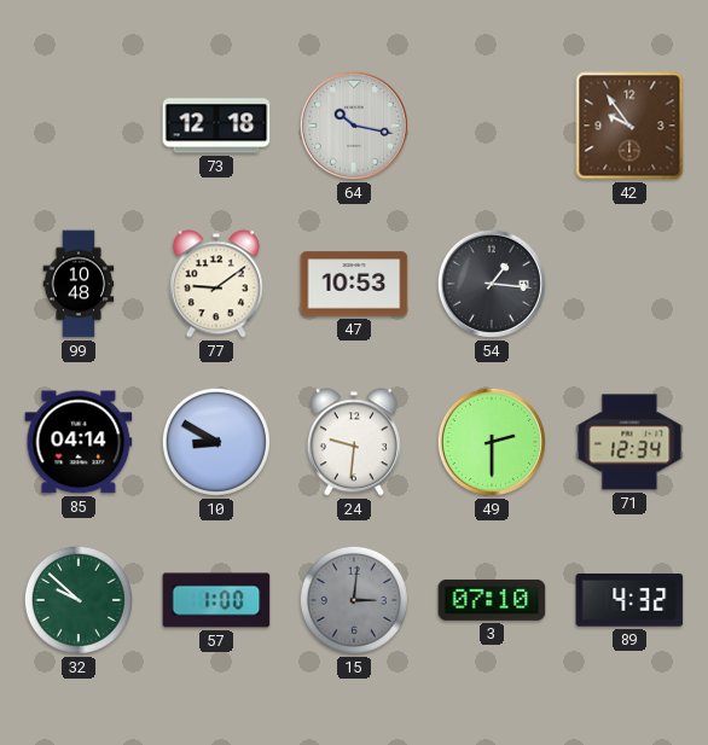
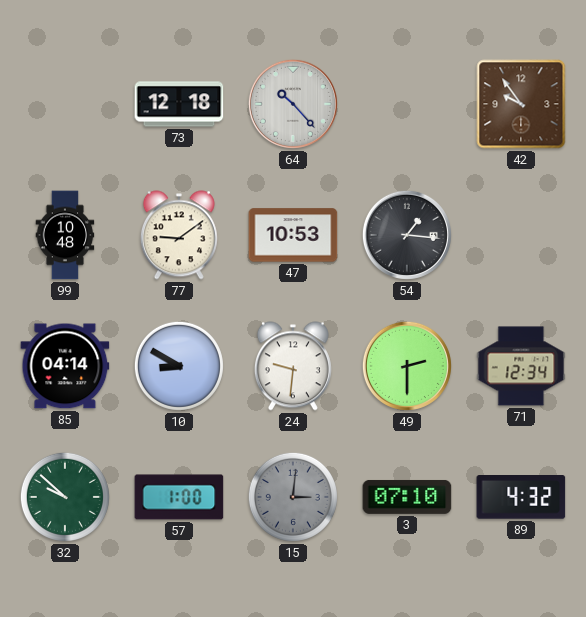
64: 10:17 -> 10:23
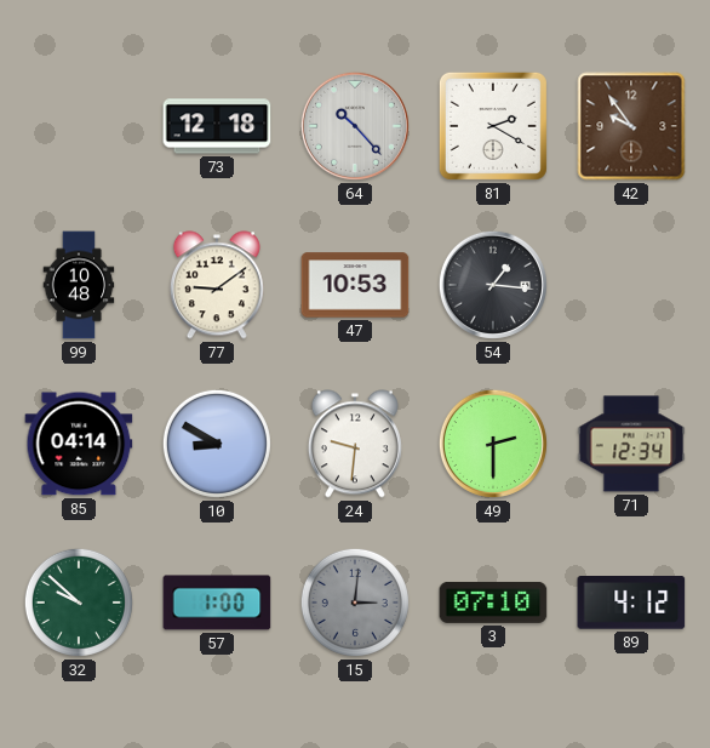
81: none -> 2:20
89: 4:32 -> 4:12
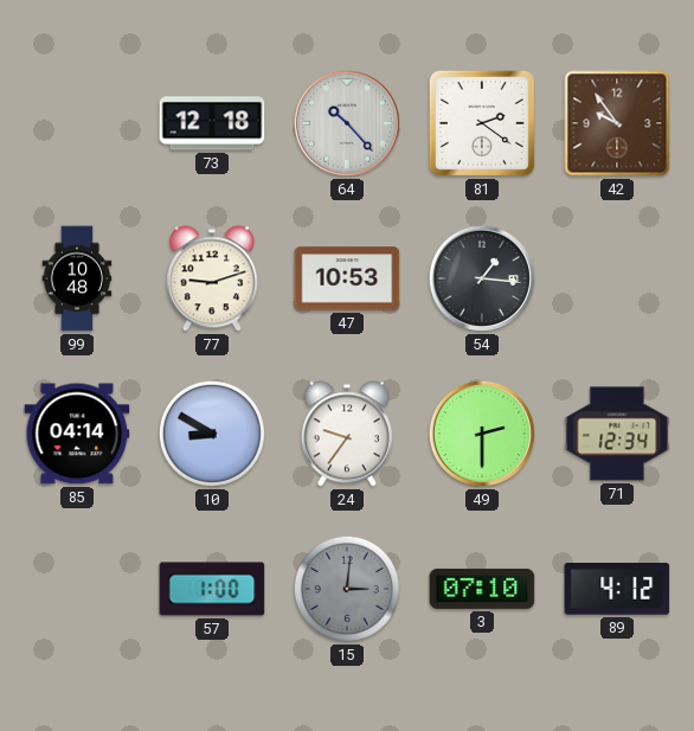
81: 2:20 -> 2:21
77: 9:09 -> 9:12
24: 9:31 -> 9:36
32: 9:52 -> none
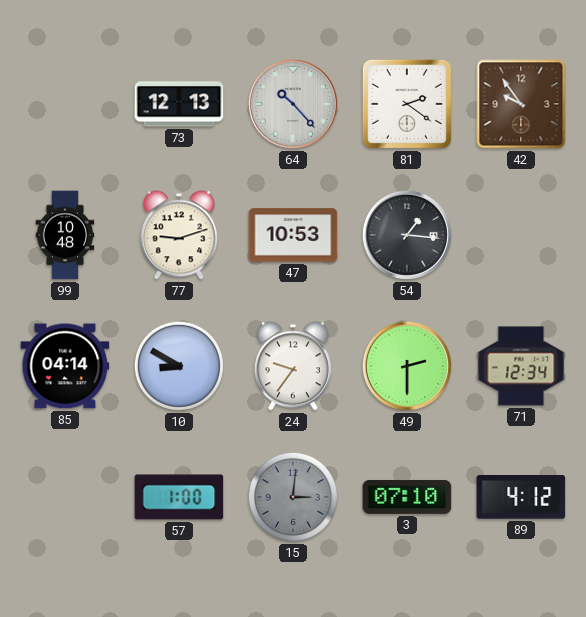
73: 12:18 -> 12:13
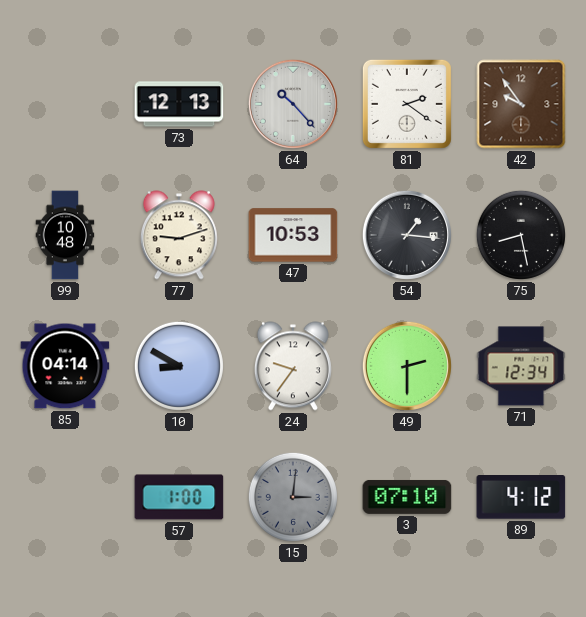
75: none -> 8:28
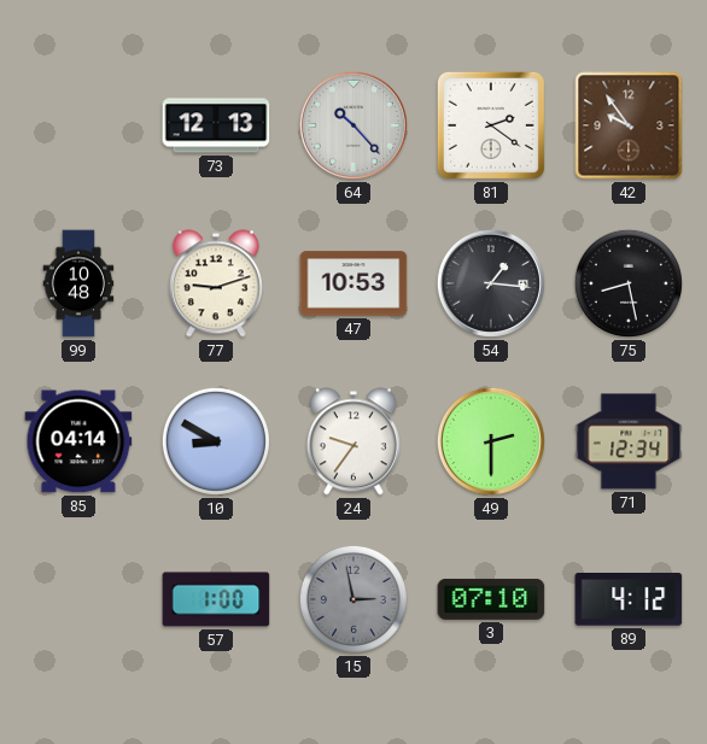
15: 3:01 -> 2:58
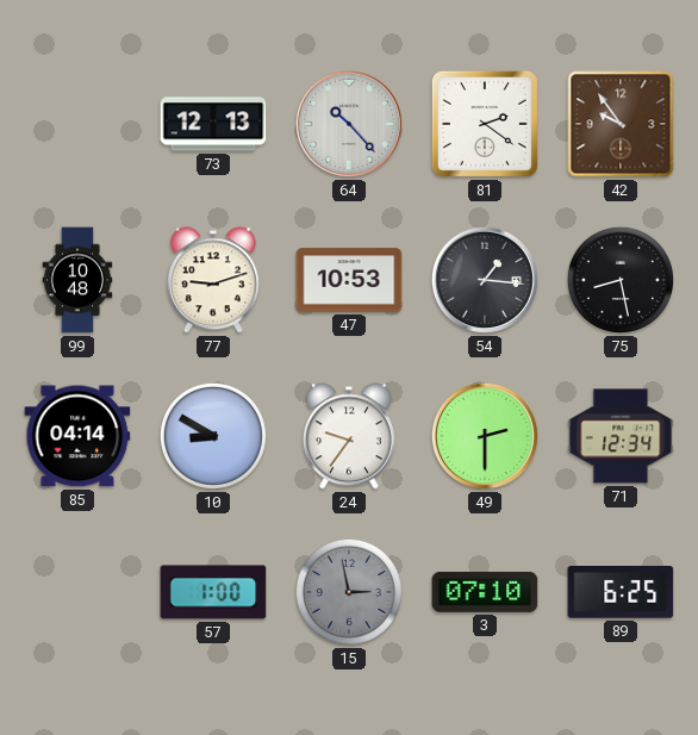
89: 4:12 -> 6:25
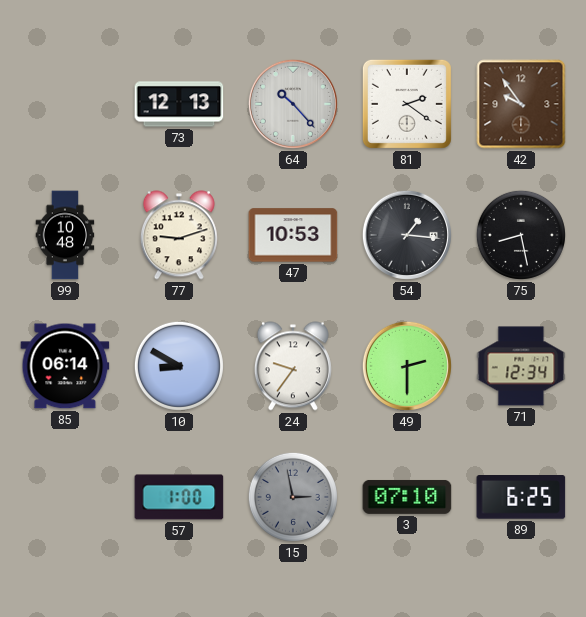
85: 04:14 -> 06:14
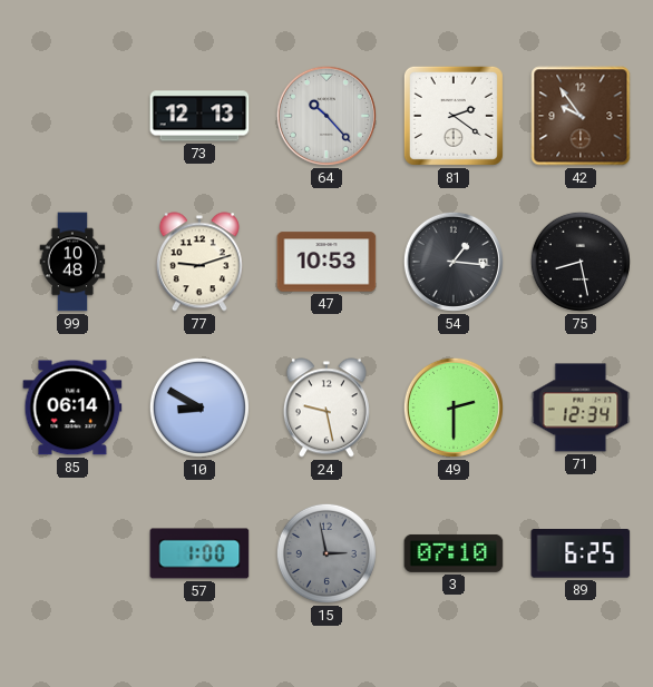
24: 9:36 -> 9:28
